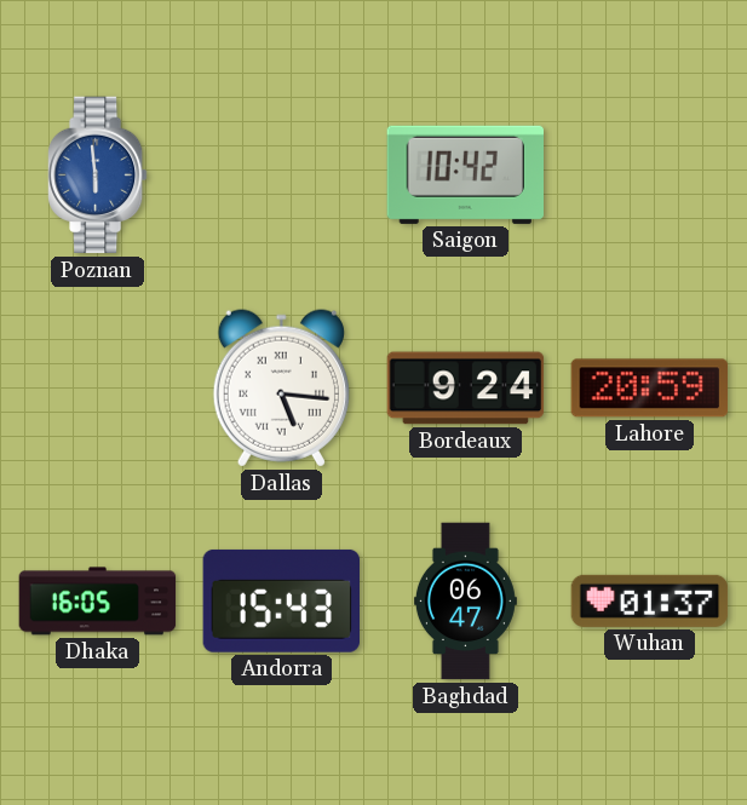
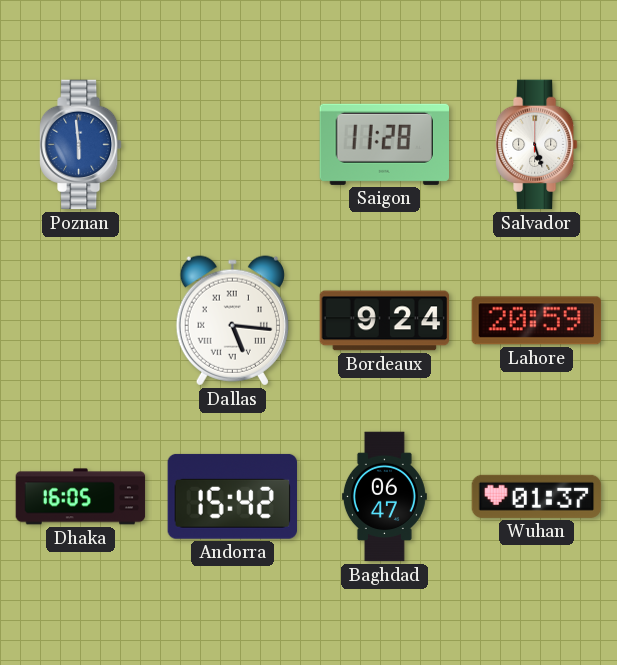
Saigon: 10:42 -> 11:28
Salvador: none -> 5:27
Andorra: 15:43 -> 15:42
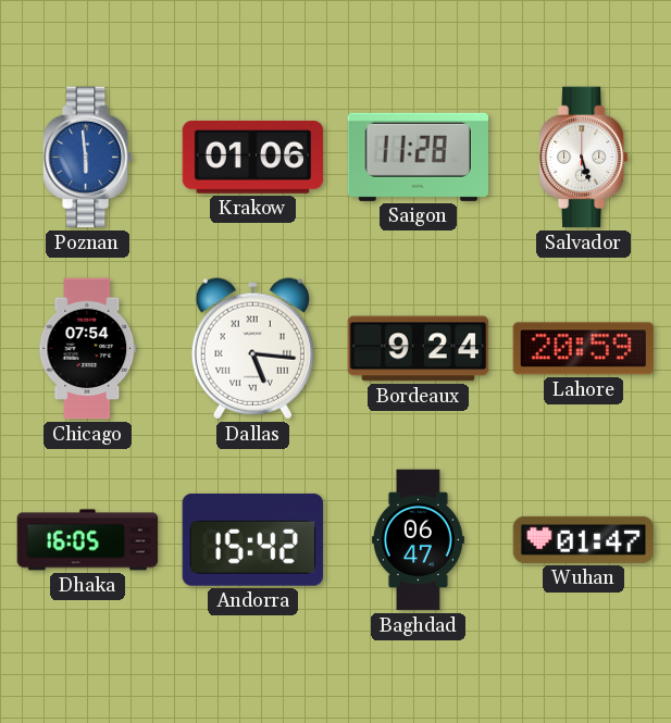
Krakow: none -> 01:06
Chicago: none -> 07:54
Wuhan: 01:37 -> 01:47
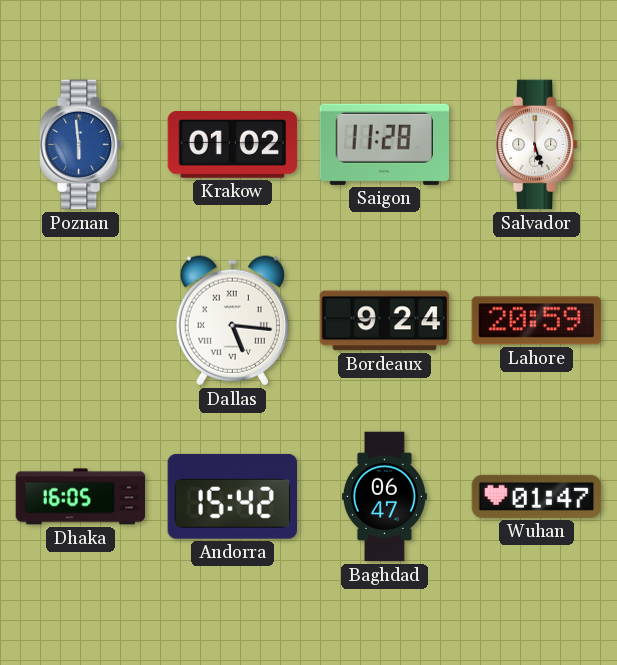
Krakow: 01:06 -> 01:02
Chicago: 07:54 -> none
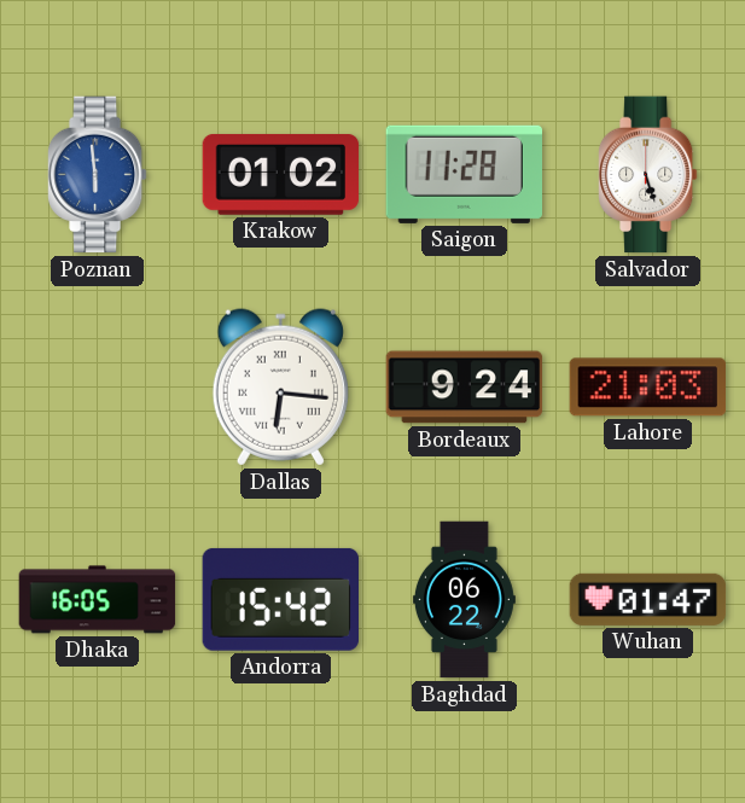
Dallas: 5:16 -> 6:16
Lahore: 20:59 -> 21:03
Baghdad: 06:47 -> 06:22
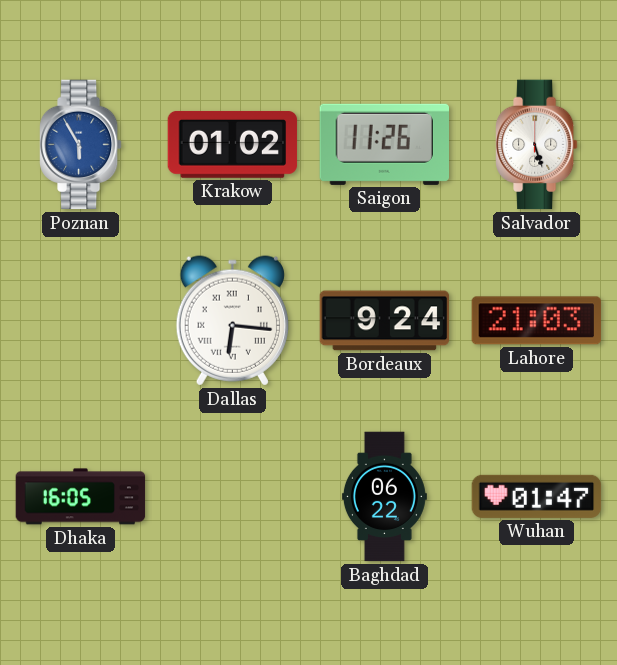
Poznan: 5:59 -> 5:55
Saigon: 11:28 -> 11:26
Andorra: 15:42 -> none
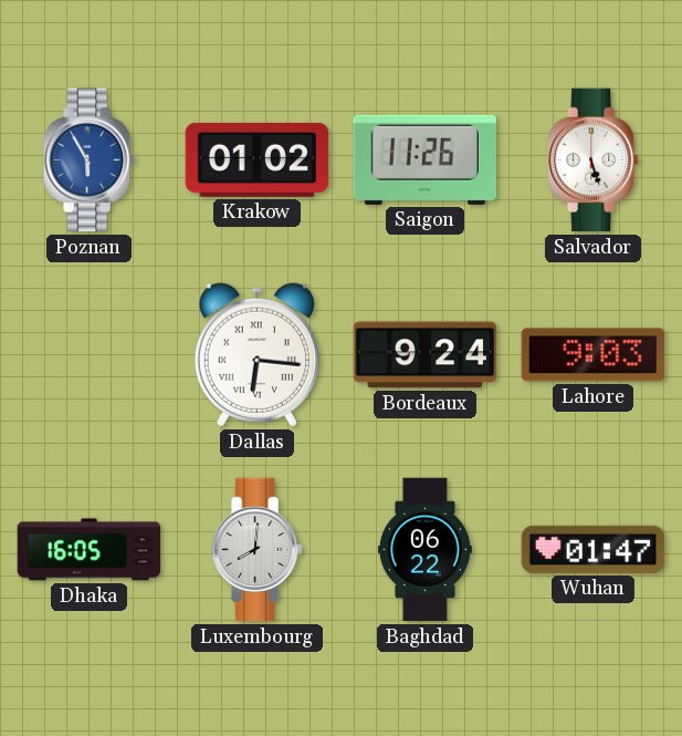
Lahore: 21:03 -> 9:03
Luxembourg: none -> 8:01
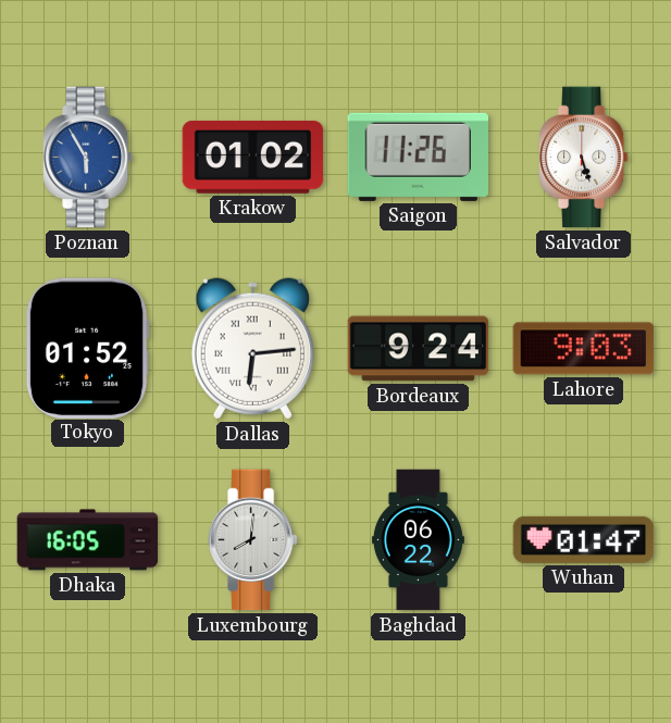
Tokyo: none -> 01:52
Dallas: 6:16 -> 6:14
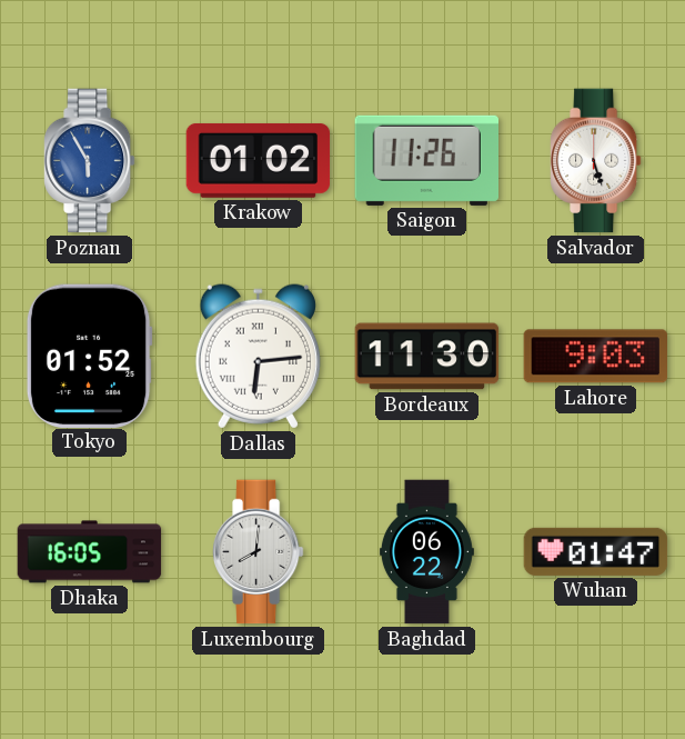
Bordeaux: 9:24 -> 11:30
